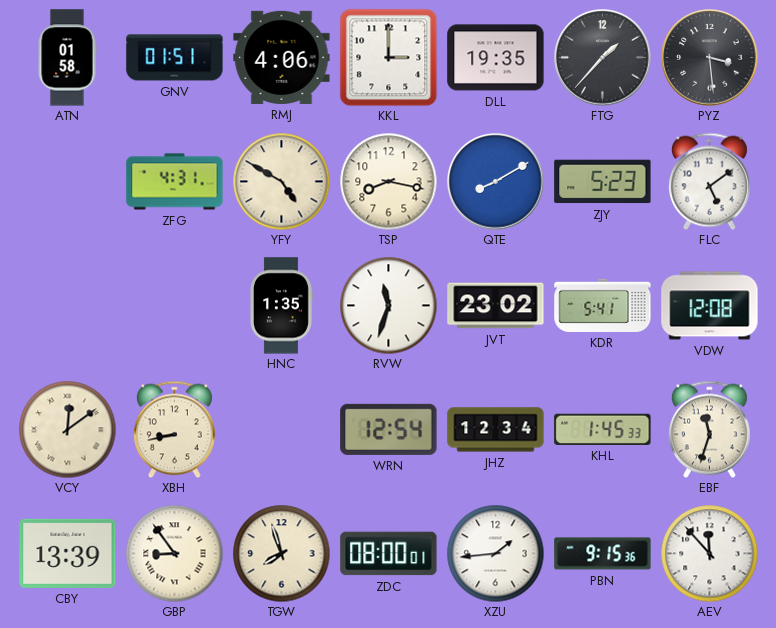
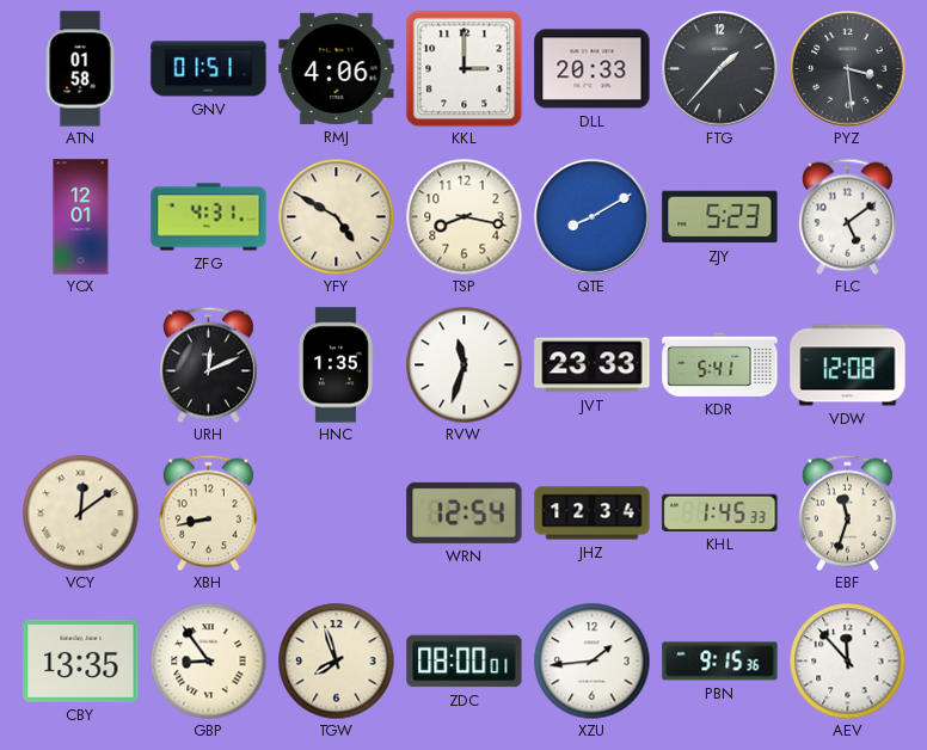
DLL: 19:35 -> 20:33
YCX: none -> 12:01
URH: none -> 12:11
JVT: 23:02 -> 23:33
CBY: 13:39 -> 13:35
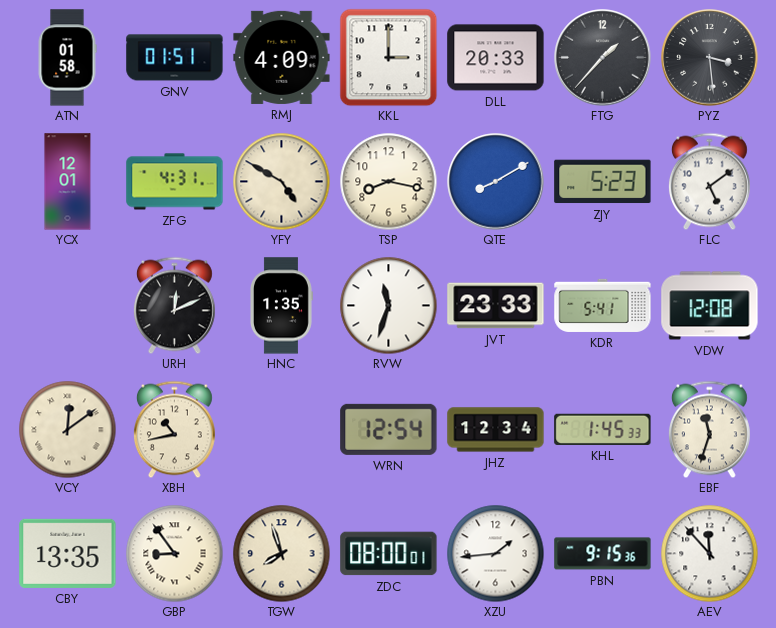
RMJ: 4:06 -> 4:09
XBH: 8:43 -> 10:43
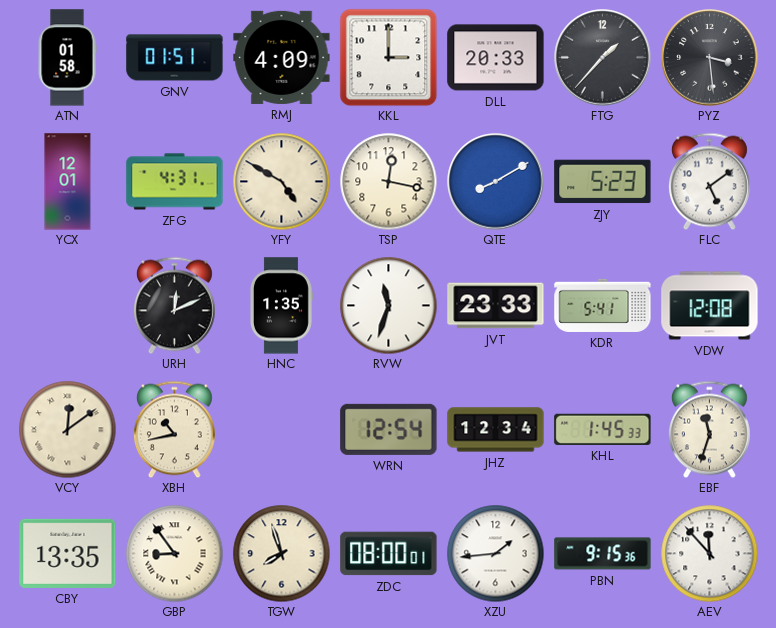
TSP: 8:17 -> 12:17
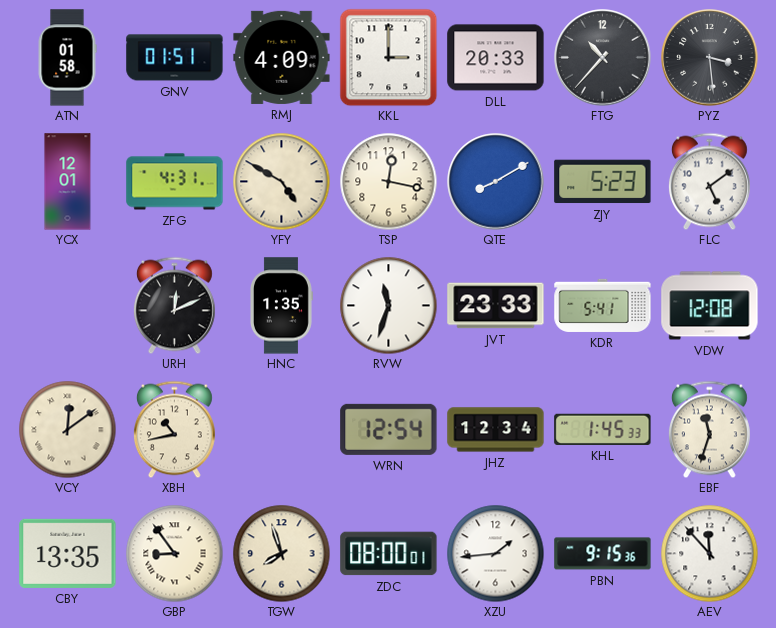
FTG: 1:37 -> 10:37
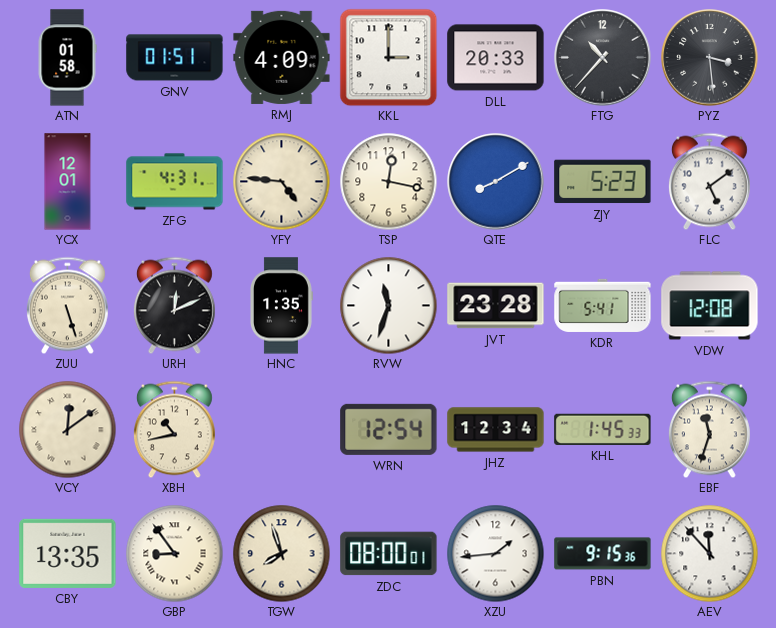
YFY: 4:50 -> 4:46
ZUU: none -> 5:27
JVT: 23:33 -> 23:28
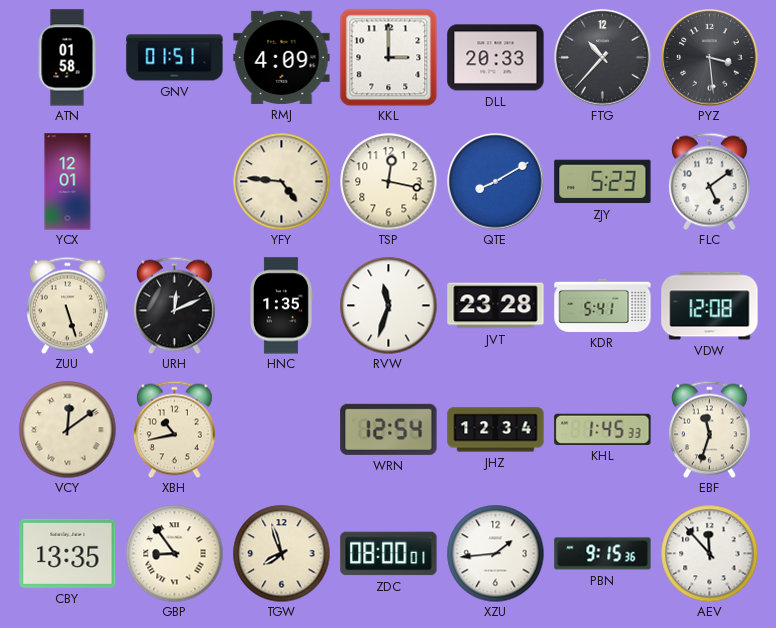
ZFG: 4:31 -> none
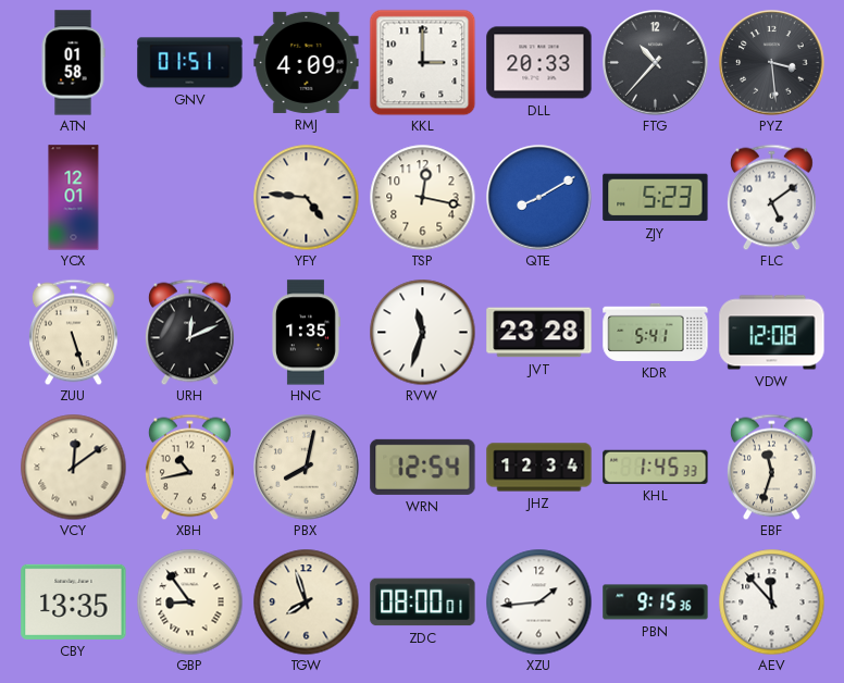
PBX: none -> 8:02
